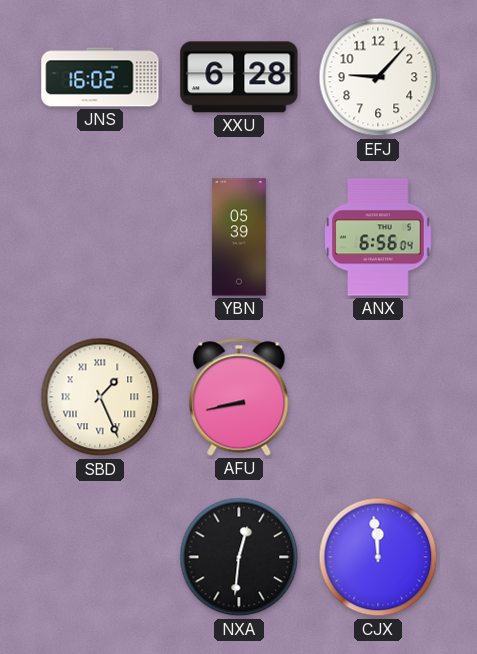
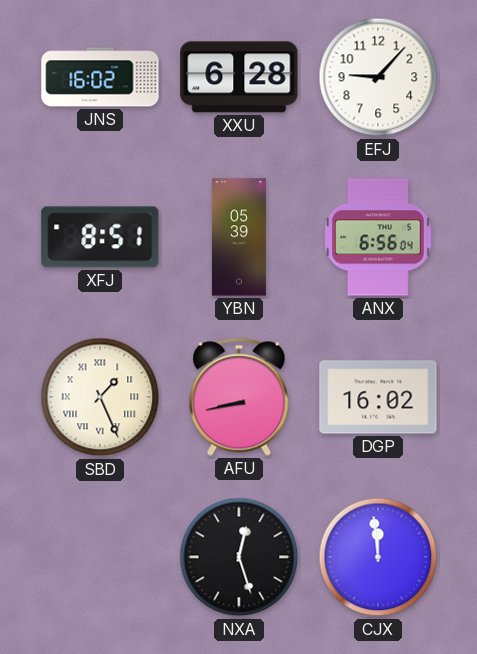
XFJ: none -> 8:51
DGP: none -> 16:02
NXA: 12:31 -> 12:27
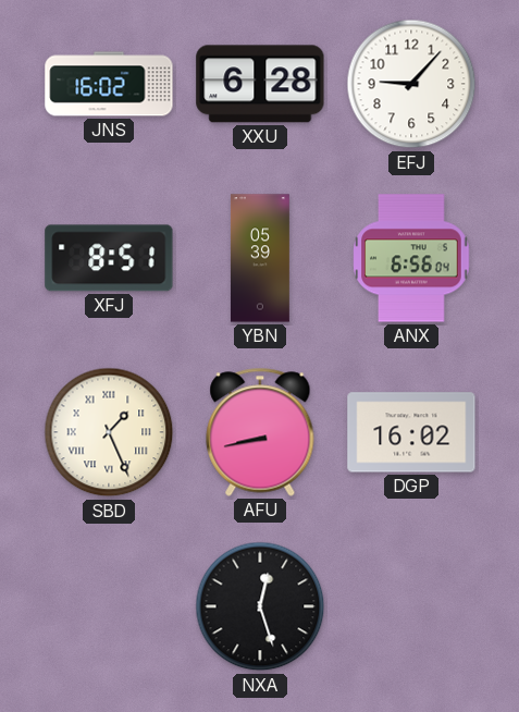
CJX: 11:59 -> none
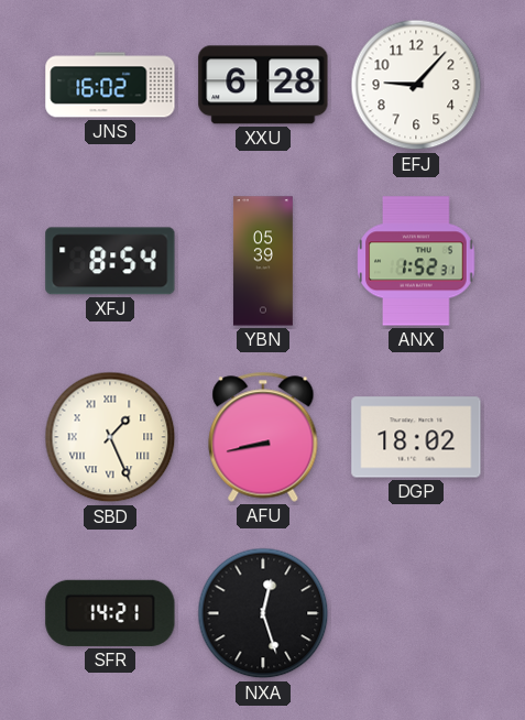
XFJ: 8:51 -> 8:54
ANX: 6:56 -> 1:52
DGP: 16:02 -> 18:02
SFR: none -> 14:21
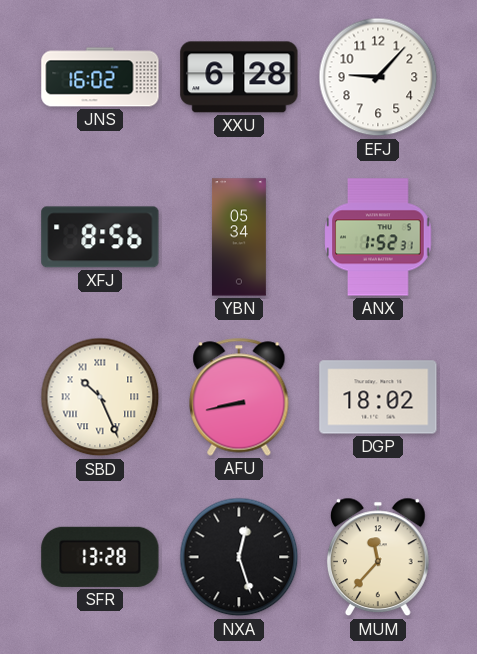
XFJ: 8:54 -> 8:56
YBN: 05:39 -> 05:34
SBD: 1:26 -> 10:26
SFR: 14:21 -> 13:28
MUM: none -> 11:37
